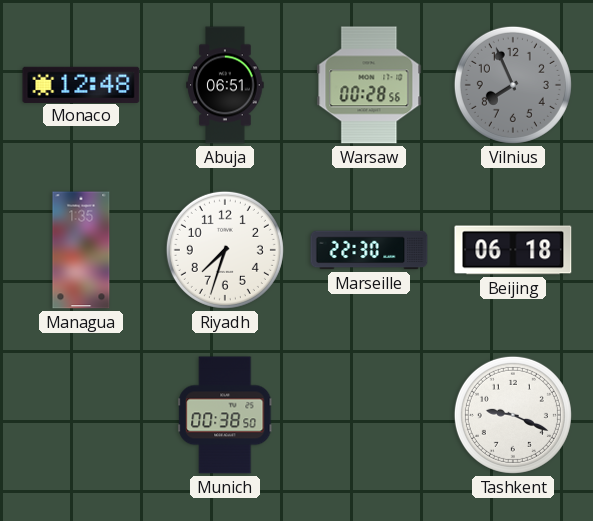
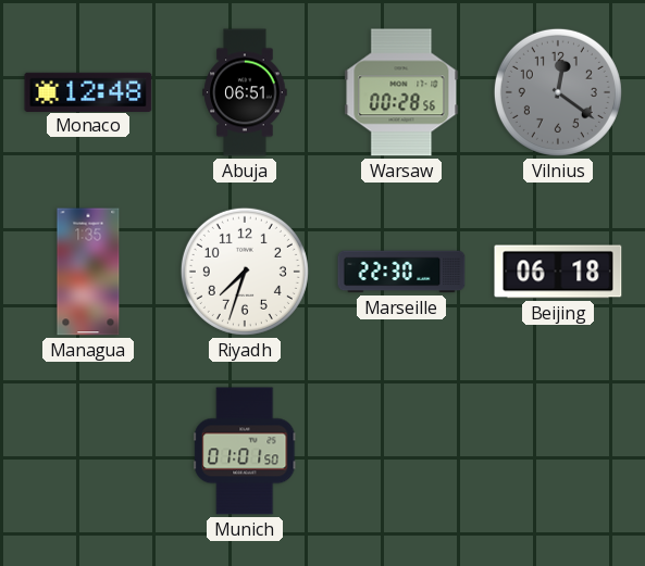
Vilnius: 7:56 -> 12:21
Munich: 00:38 -> 01:01
Tashkent: 9:19 -> none
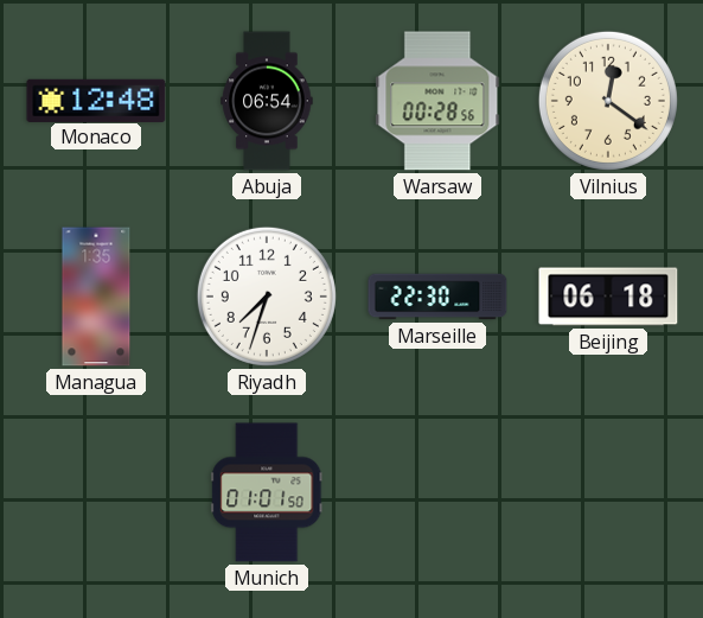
Abuja: 06:51 -> 06:54
Vilnius dial: grey -> cream
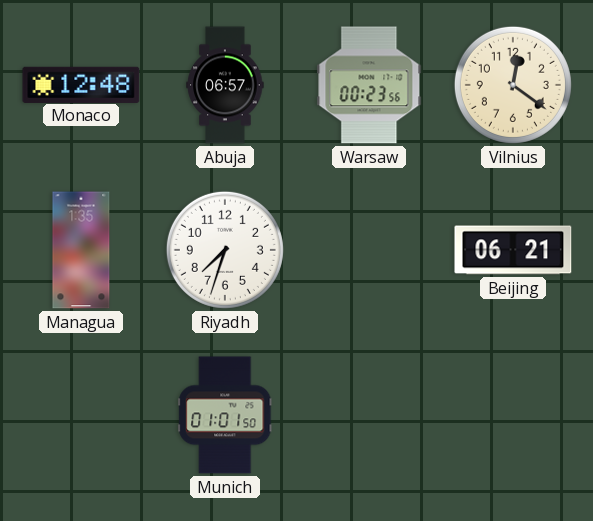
Abuja: 06:54 -> 06:57
Warsaw: 00:28 -> 00:23
Marseille: 22:30 -> none
Beijing: 06:18 -> 06:21
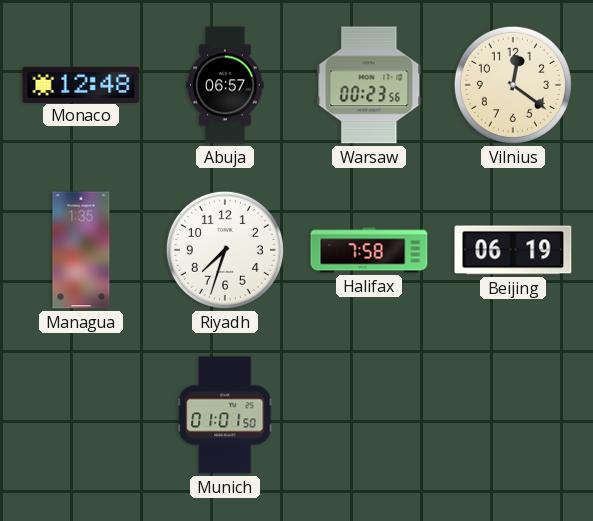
Halifax: none -> 7:58
Beijing: 06:21 -> 06:19
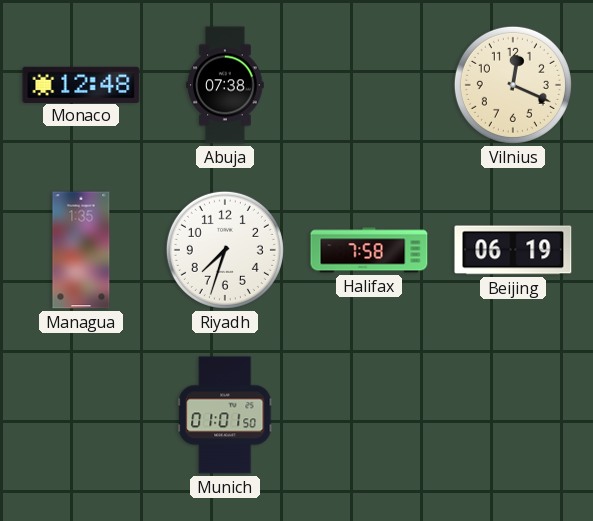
Abuja: 06:57 -> 07:38
Warsaw: 00:23 -> none
Vilnius: 12:21 -> 12:19
